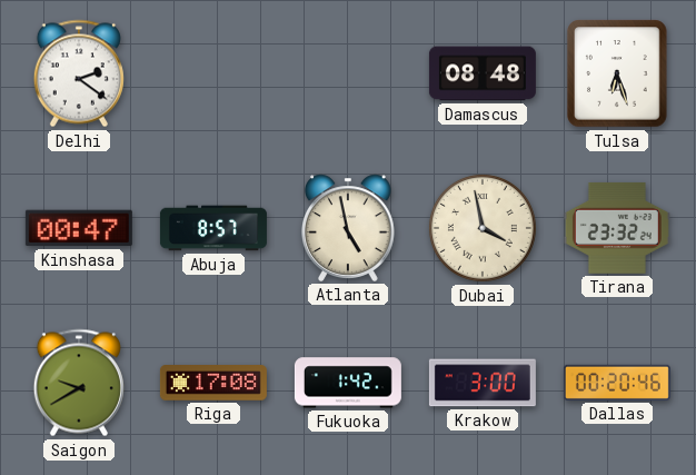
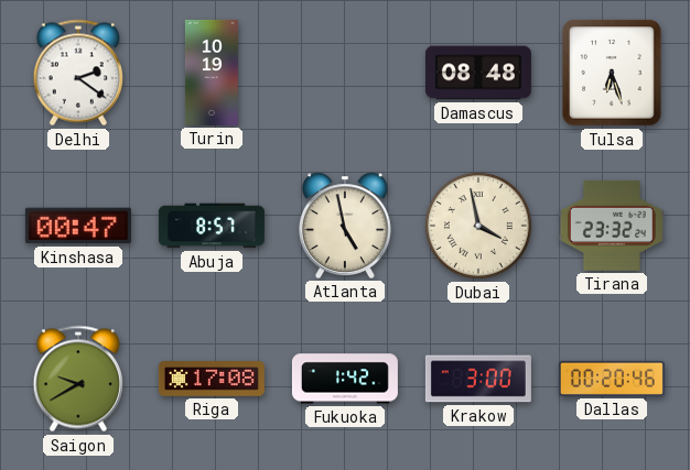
Turin: none -> 10:19
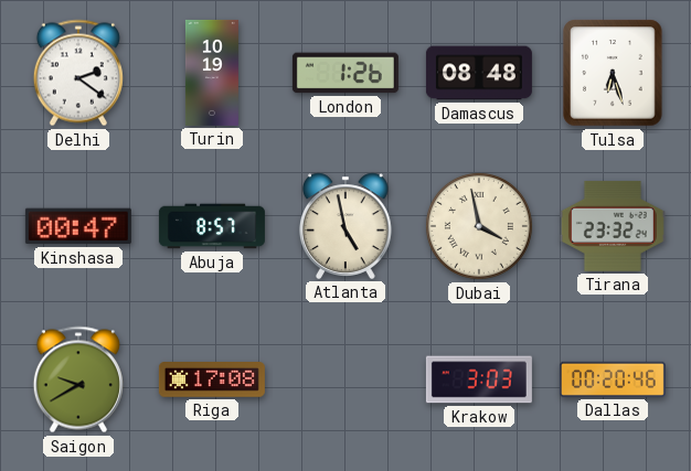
London: none -> 1:26
Fukuoka: 1:42 -> none
Krakow: 3:00 -> 3:03
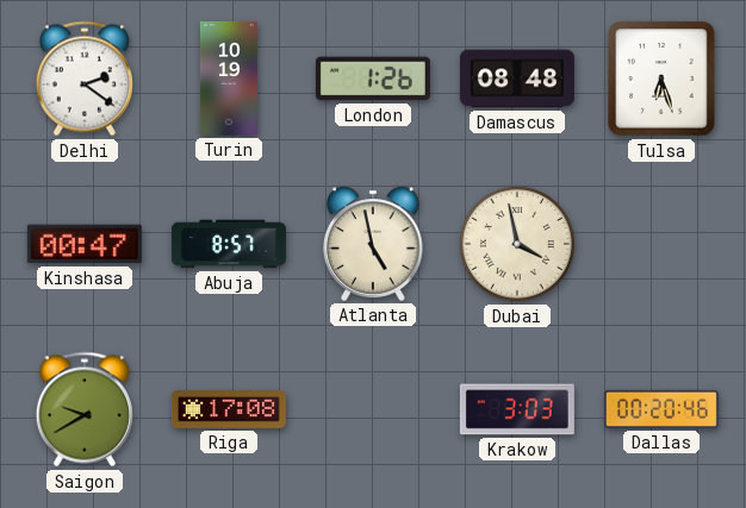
Tirana: 23:32 -> none
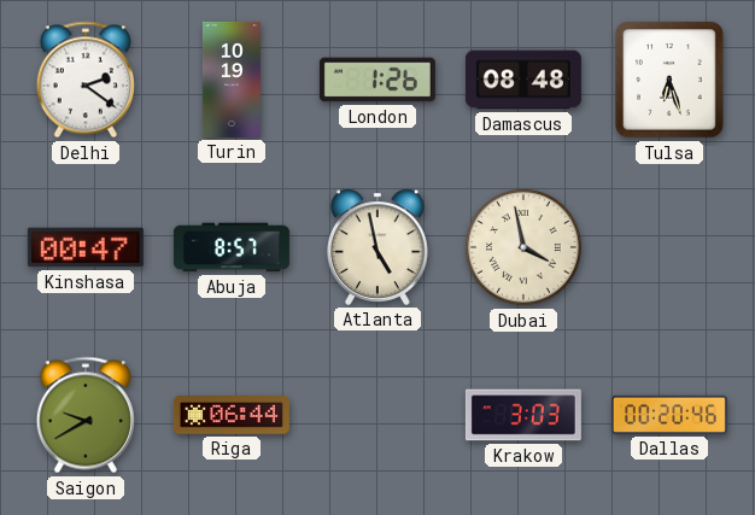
Riga: 17:08 -> 06:44
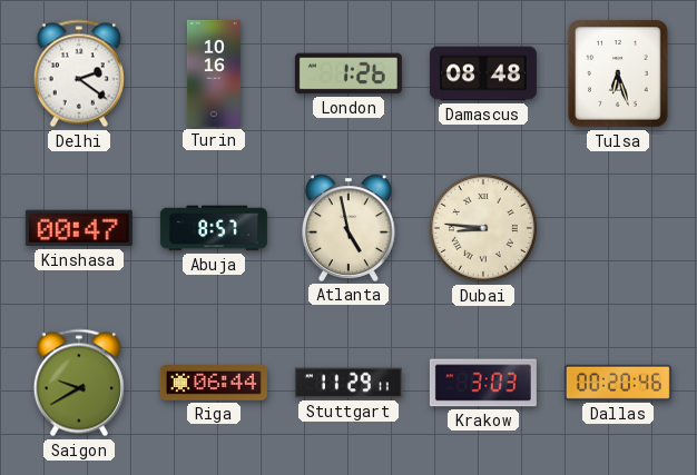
Turin: 10:19 -> 10:16
Dubai: 3:58 -> 8:46
Stuttgart: none -> 11:29
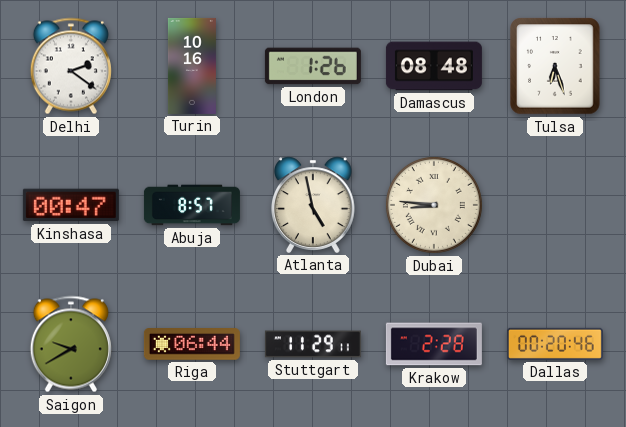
Krakow: 3:03 -> 2:28
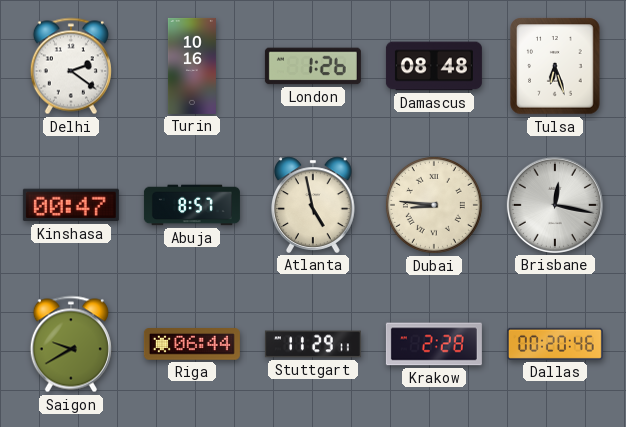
Brisbane: none -> 12:17
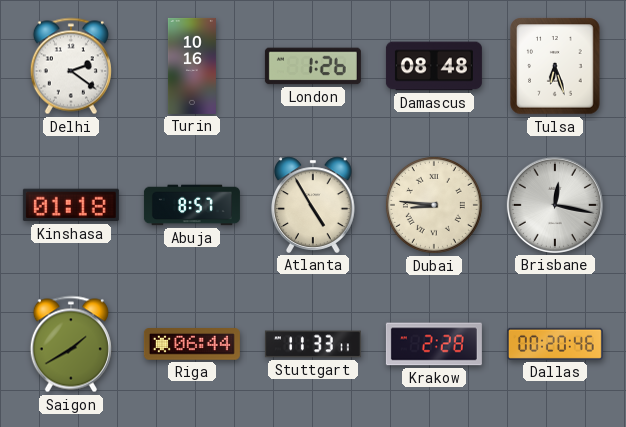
Kinshasa: 00:47 -> 01:18
Atlanta: 4:58 -> 4:55
Saigon: 9:40 -> 1:40
Stuttgart: 11:29 -> 11:33
